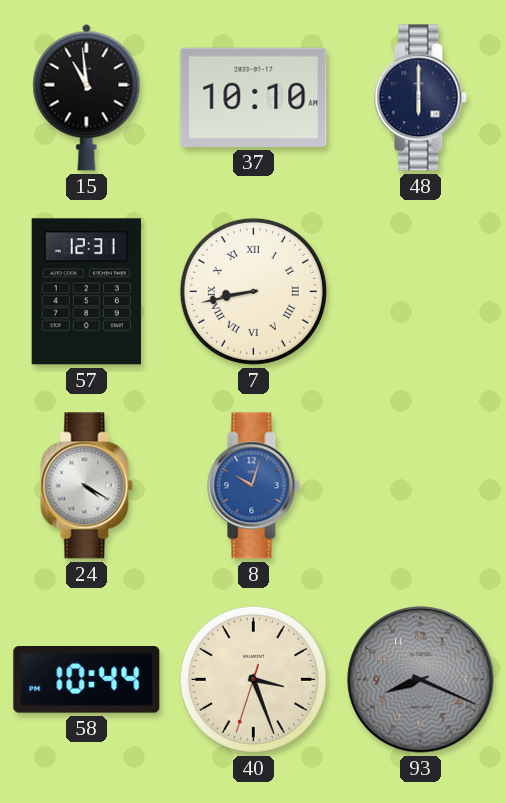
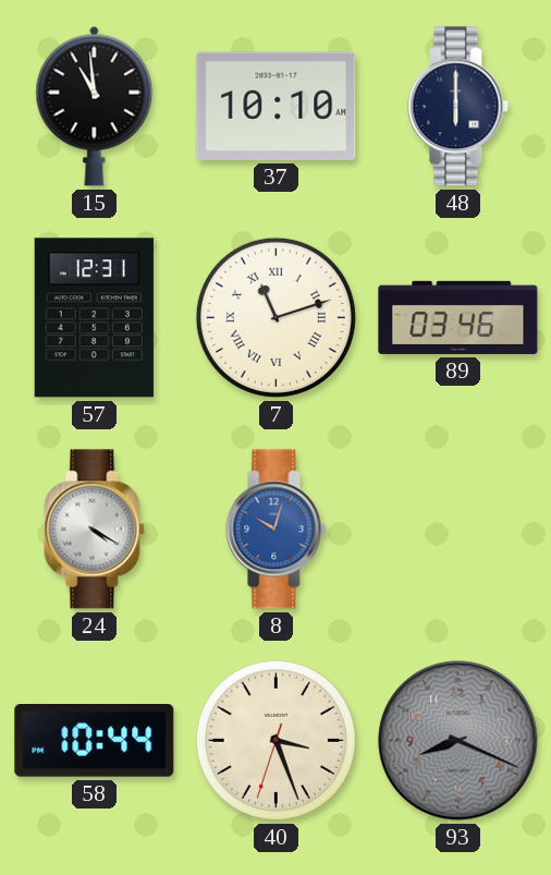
7: 8:43 -> 11:12
89: none -> 03:46
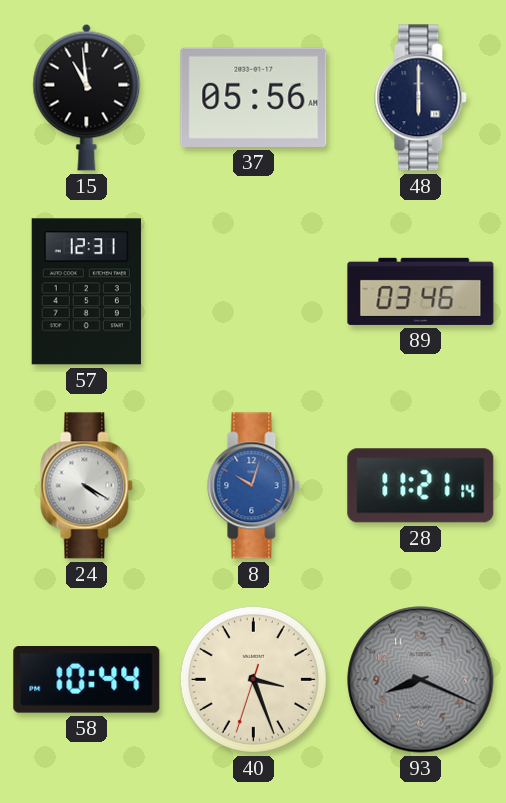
37: 10:10 -> 05:56
7: 11:12 -> none
28: none -> 11:21
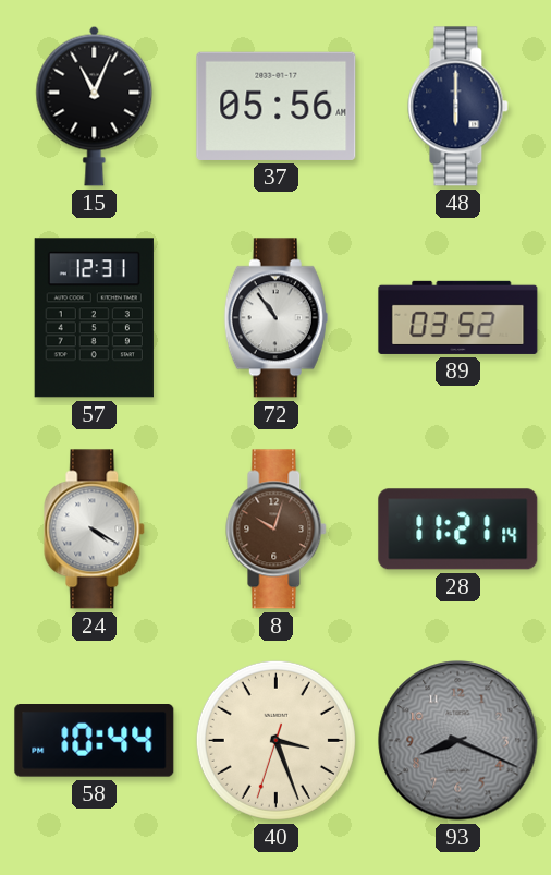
15: 10:59 -> 11:04
72: none -> 10:54
89: 03:46 -> 03:52
8 dial: blue -> brown
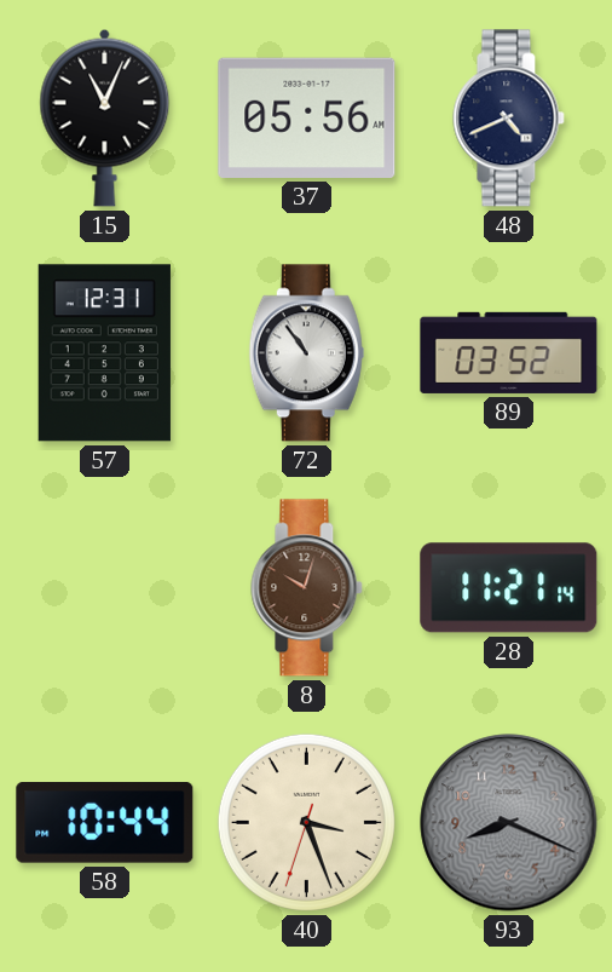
48: 6:00 -> 4:41
24: 4:20 -> none
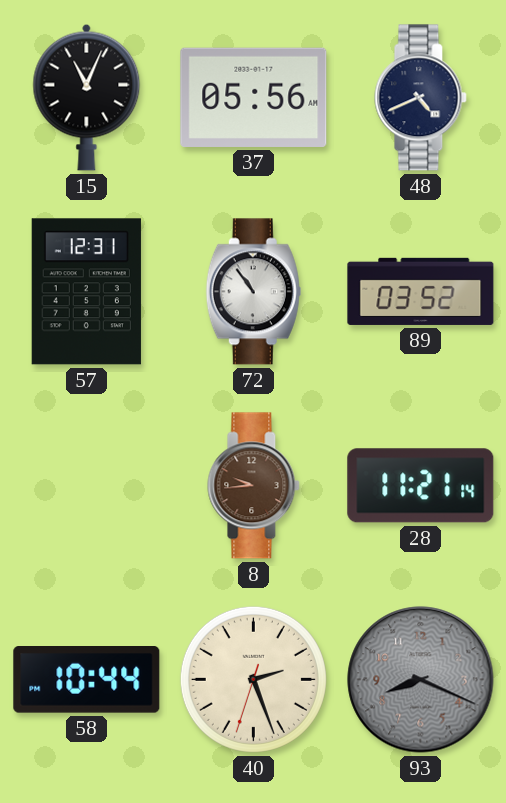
8: 10:03 -> 9:44
40: 3:26 -> 2:26
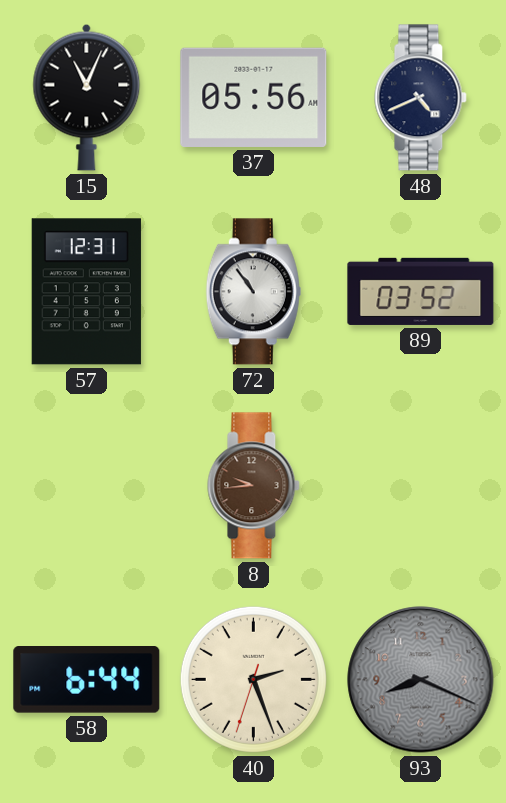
28: 11:21 -> none
58: 10:44 -> 6:44
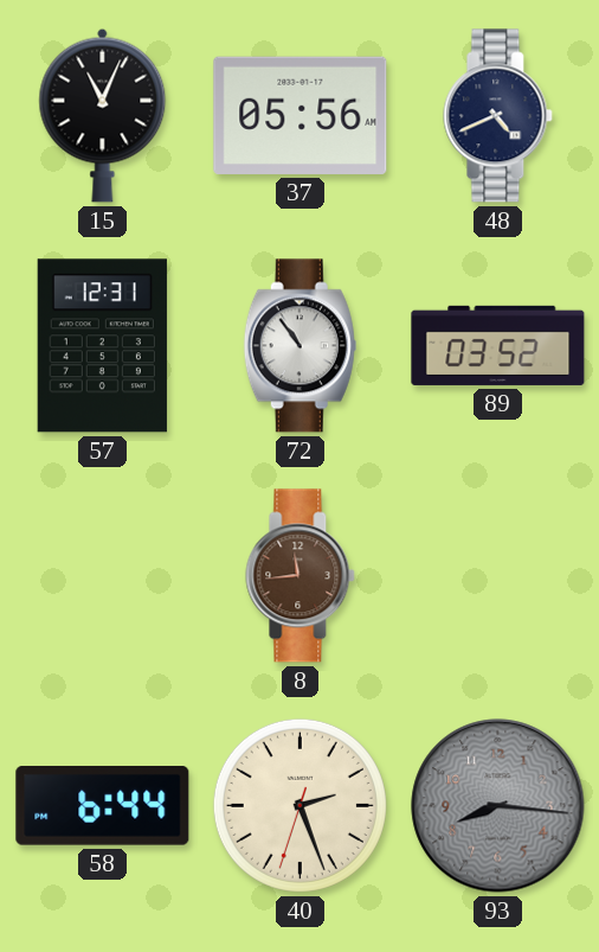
8: 9:44 -> 11:44
93: 8:19 -> 8:16
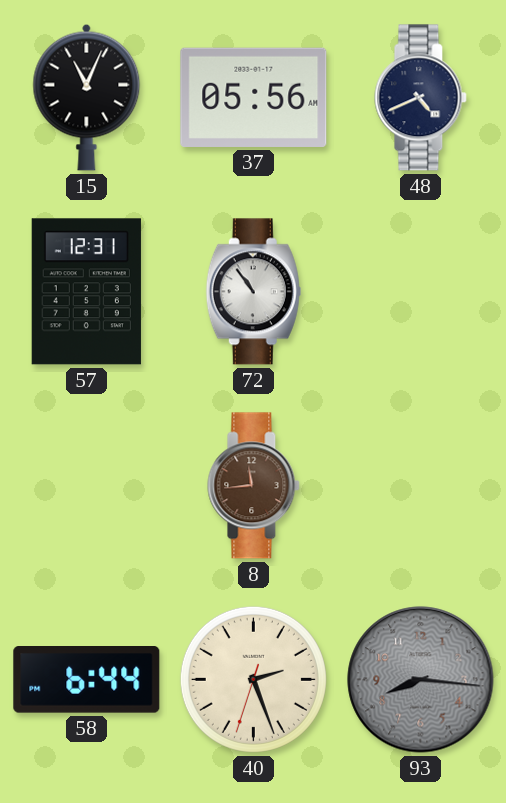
89: 03:52 -> none
